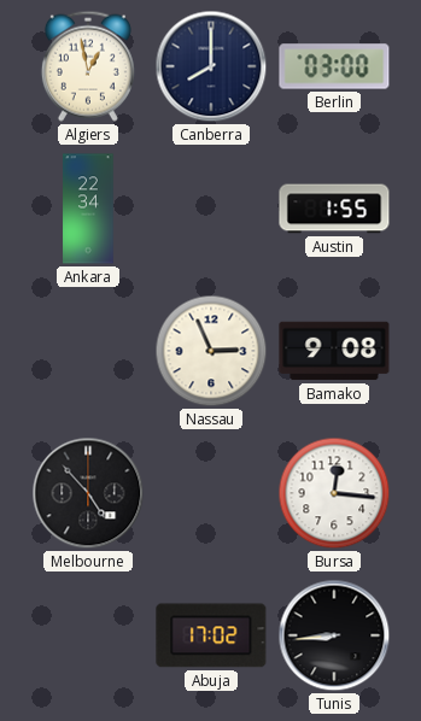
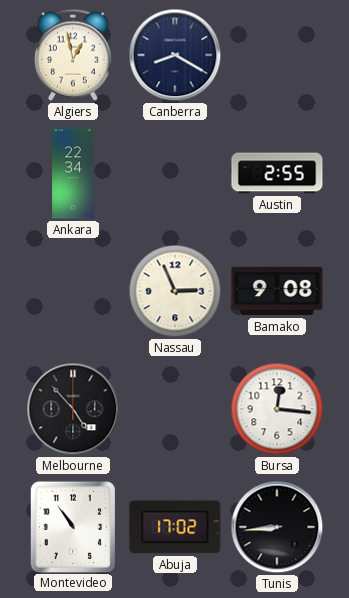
Canberra: 8:00 -> 8:20
Berlin: 03:00 -> none
Austin: 1:55 -> 2:55
Montevideo: none -> 10:54
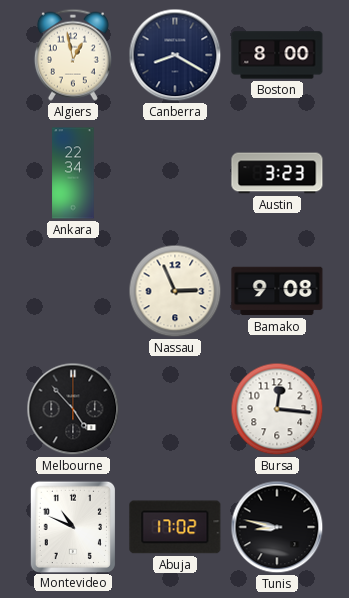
Boston: none -> 8:00
Austin: 2:55 -> 3:23
Montevideo: 10:54 -> 10:49
Tunis: 8:44 -> 8:47
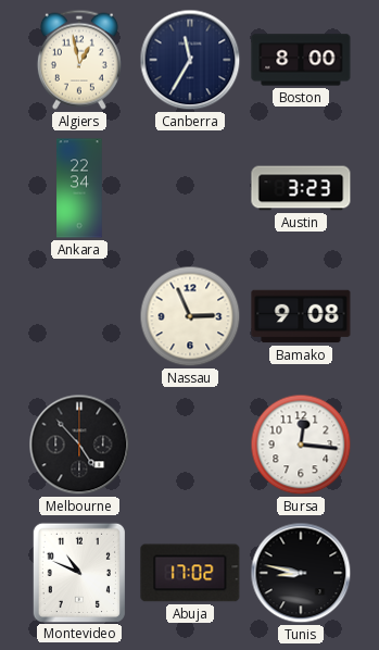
Canberra: 8:20 -> 11:35
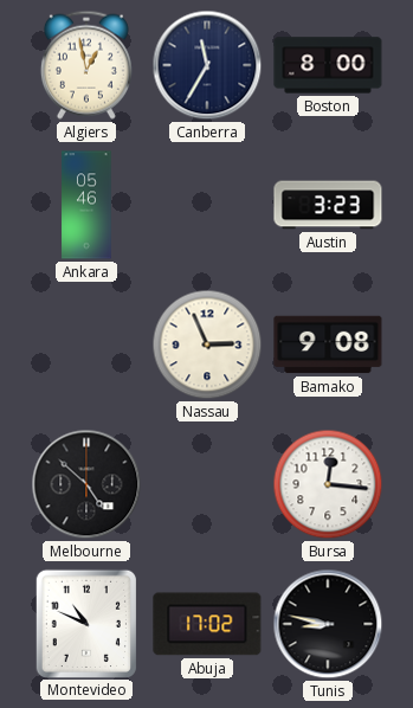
Ankara: 22:34 -> 05:46
Melbourne: 4:53 -> 4:52
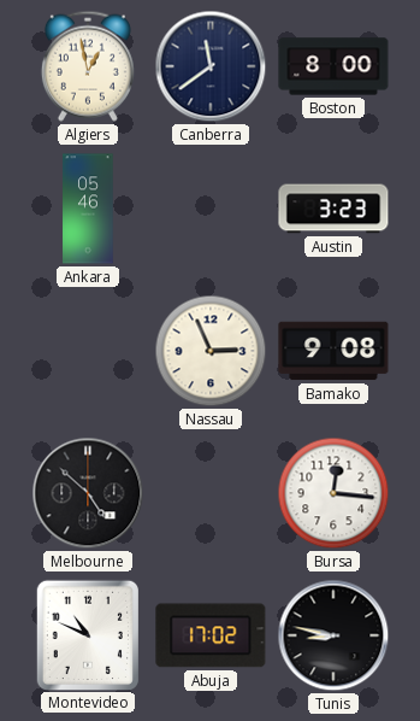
Canberra: 11:35 -> 11:39
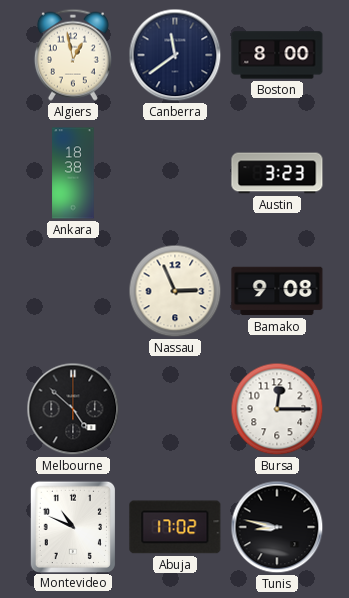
Ankara: 05:46 -> 18:38
Bursa: 12:16 -> 12:15
